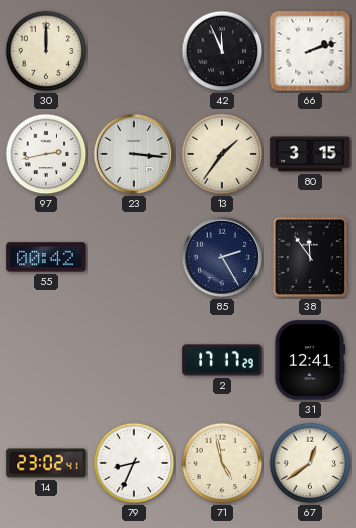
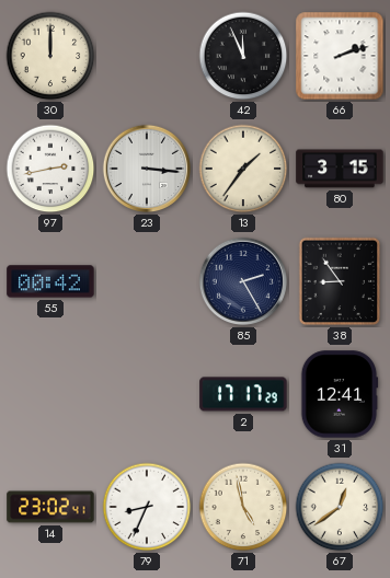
38: 11:54 -> 8:54
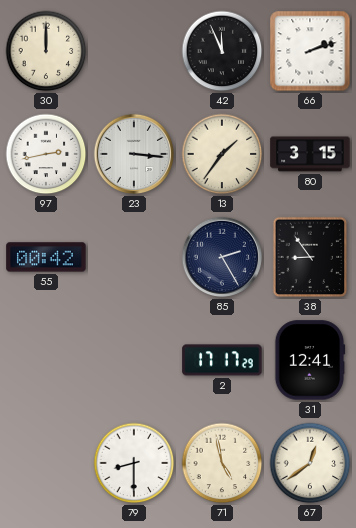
14: 23:02 -> none
79: 8:34 -> 8:30
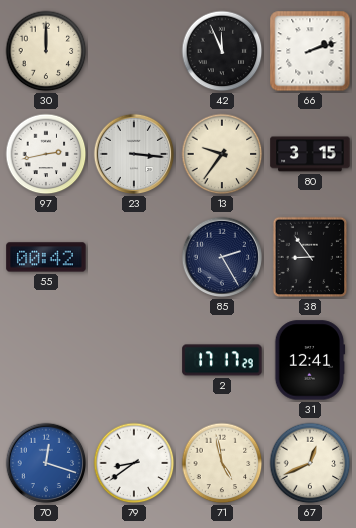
13: 1:36 -> 9:36
70: none -> 12:18
79: 8:30 -> 8:39
67: 12:39 -> 12:41
